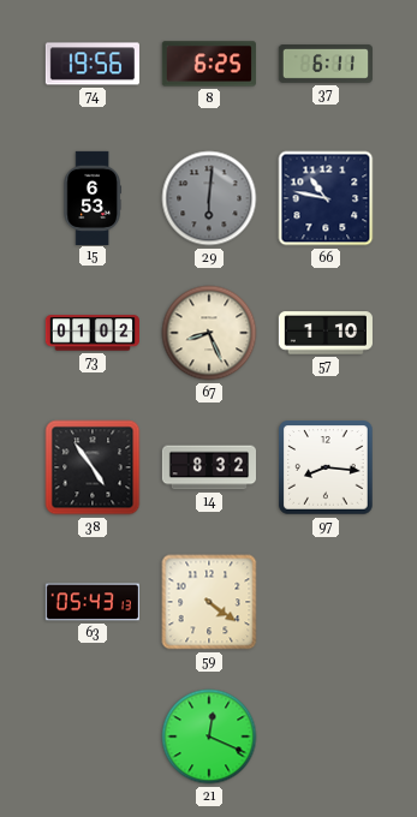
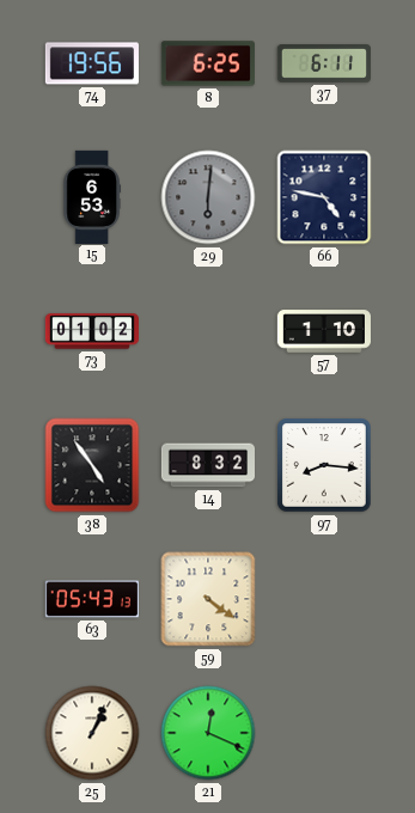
66: 10:47 -> 4:47
67: 8:26 -> none
25: none -> 1:04
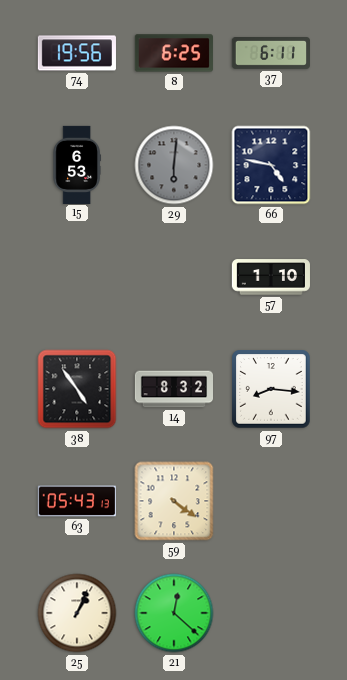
73: 01:02 -> none
21: 12:19 -> 12:22
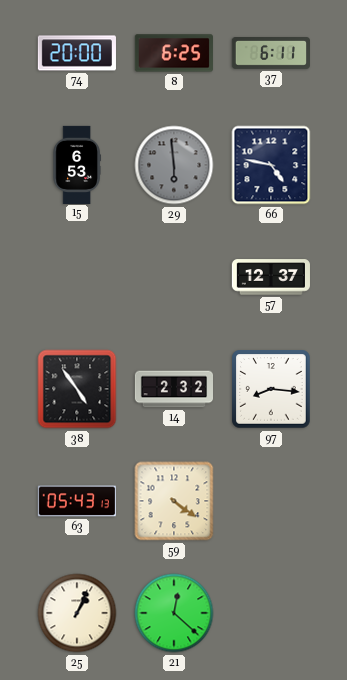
74: 19:56 -> 20:00
29: 6:01 -> 5:59
57: 1:10 -> 12:37
14: 8:32 -> 2:32
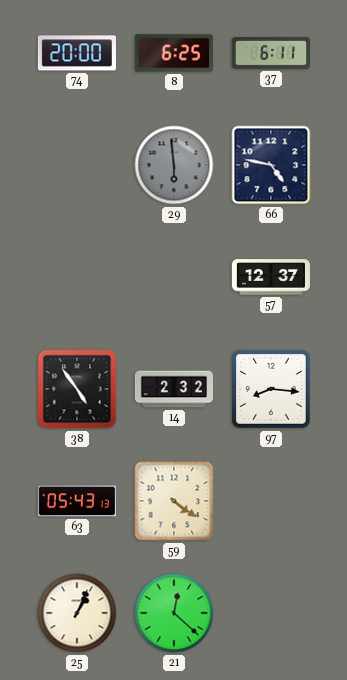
15: 6:53 -> none
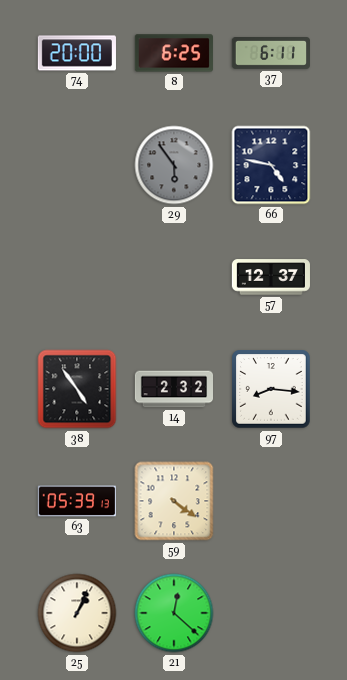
29: 5:59 -> 5:54
63: 05:43 -> 05:39
